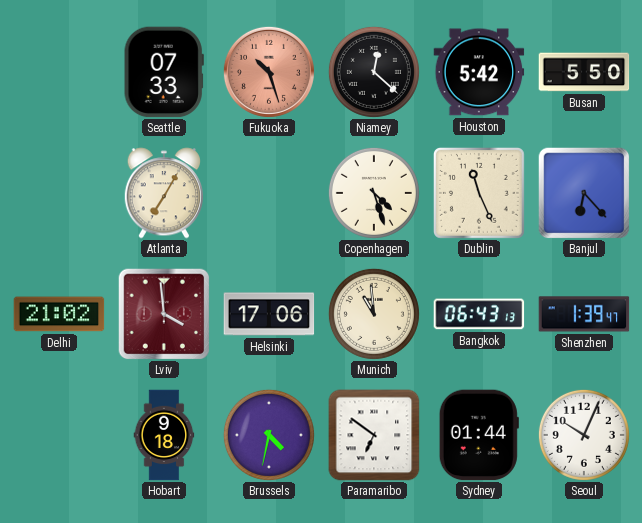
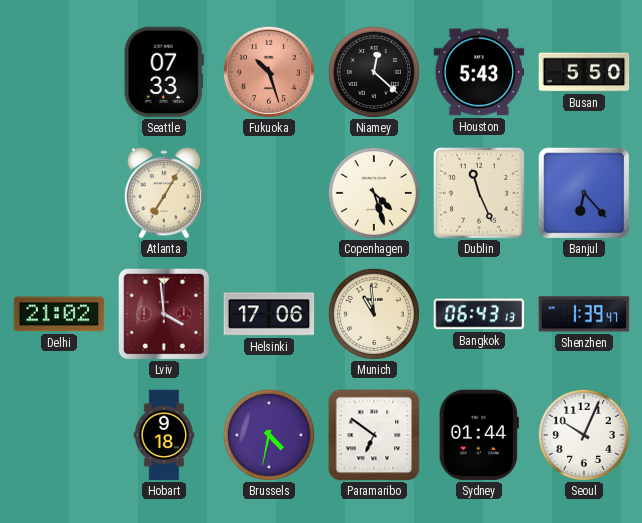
Houston: 5:42 -> 5:43
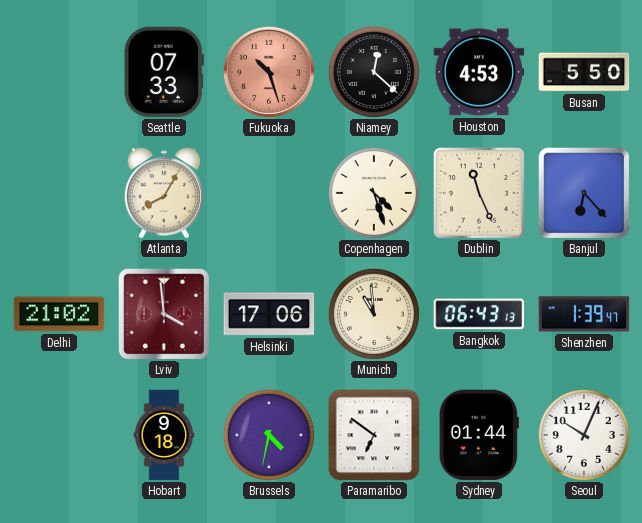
Houston: 5:43 -> 4:53
Atlanta: 7:05 -> 8:05
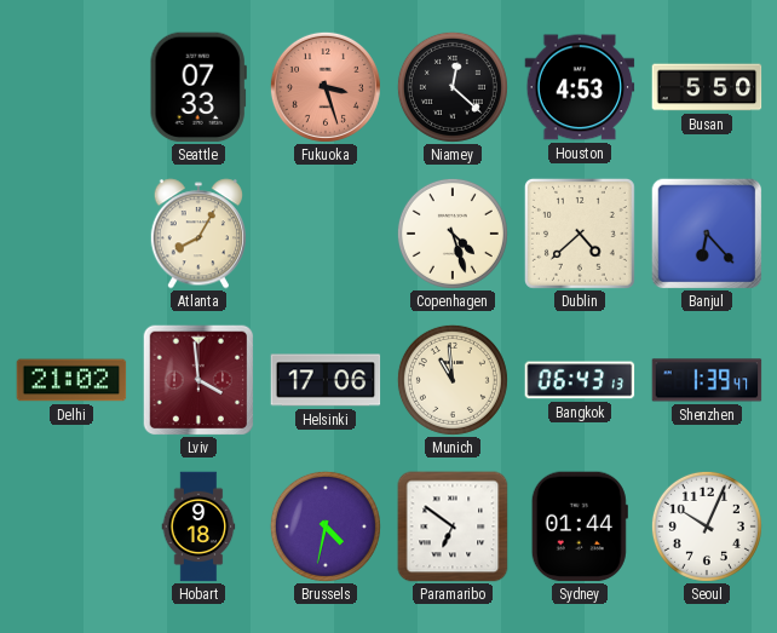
Fukuoka: 10:27 -> 3:27
Dublin: 11:26 -> 4:38
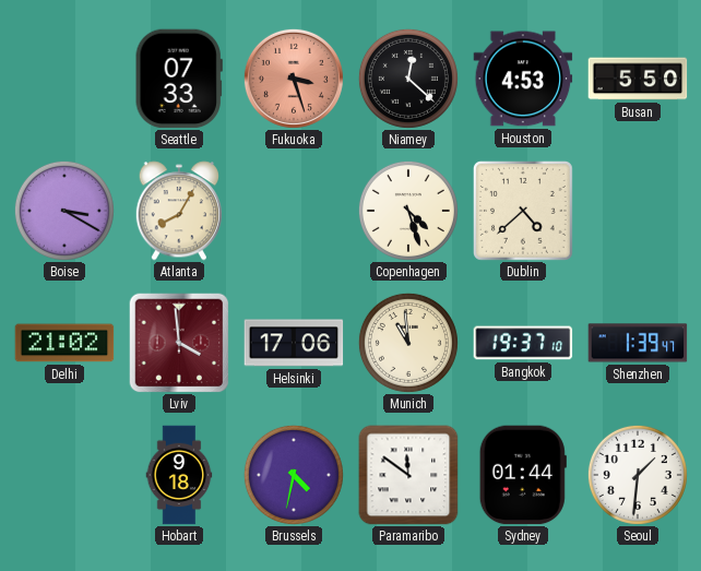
Boise: none -> 3:20
Banjul: 6:23 -> none
Bangkok: 06:43 -> 19:37
Paramaribo: 6:51 -> 11:51
Seoul: 10:04 -> 1:31
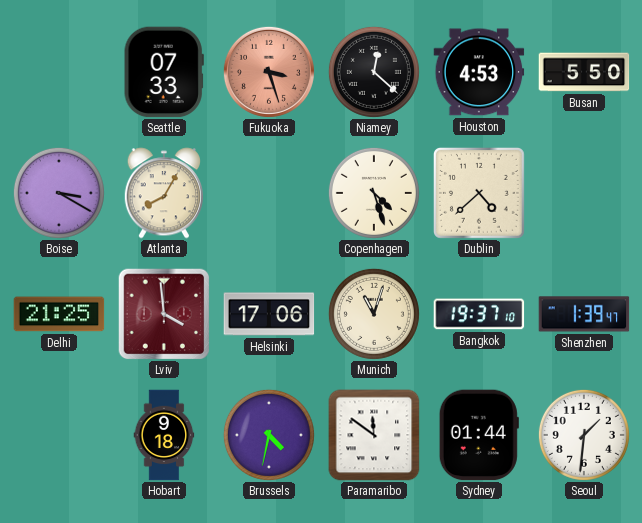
Delhi: 21:02 -> 21:25
Munich: 10:59 -> 11:03
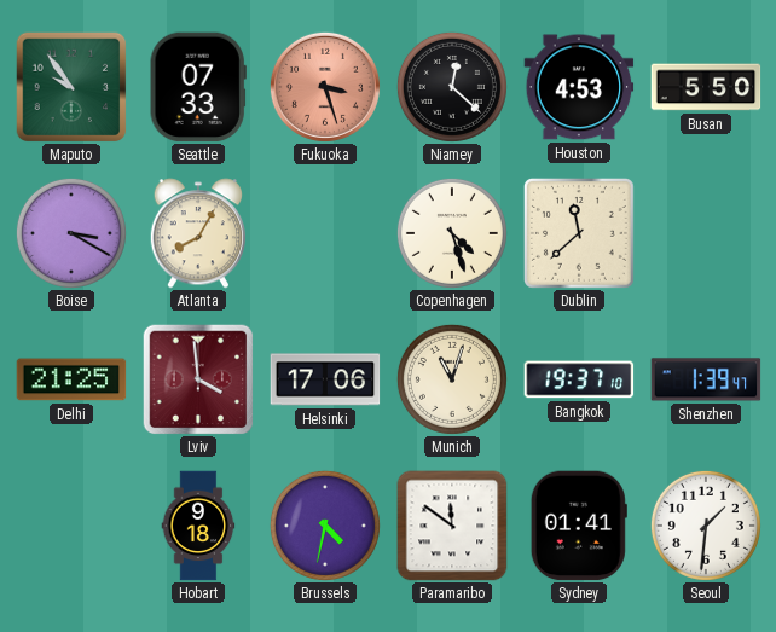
Maputo: none -> 9:54
Dublin: 4:38 -> 11:38
Sydney: 01:44 -> 01:41
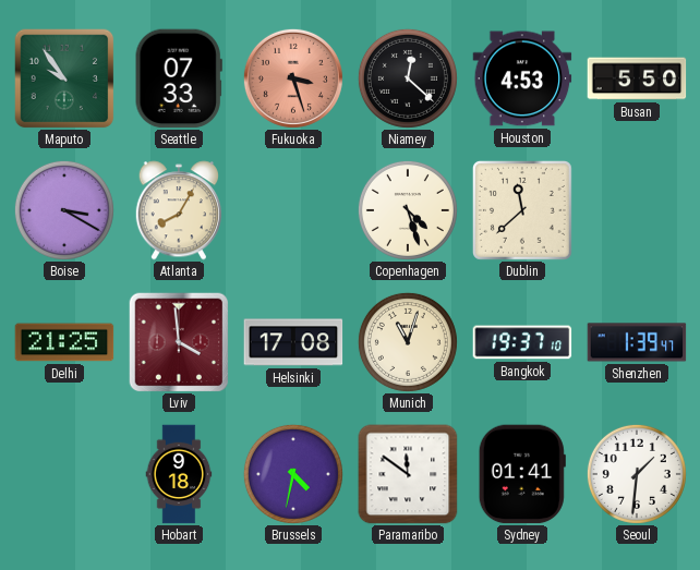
Helsinki: 17:06 -> 17:08
